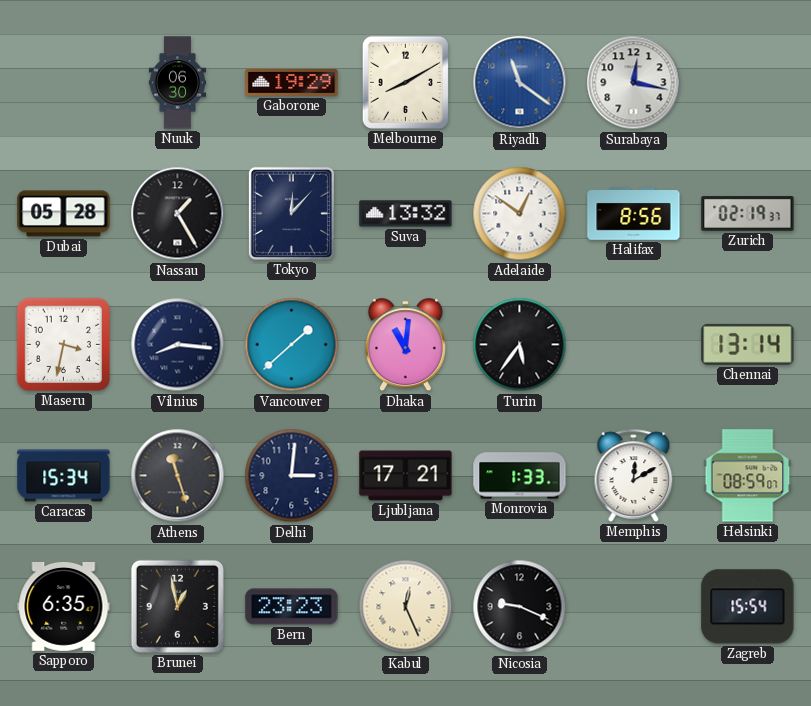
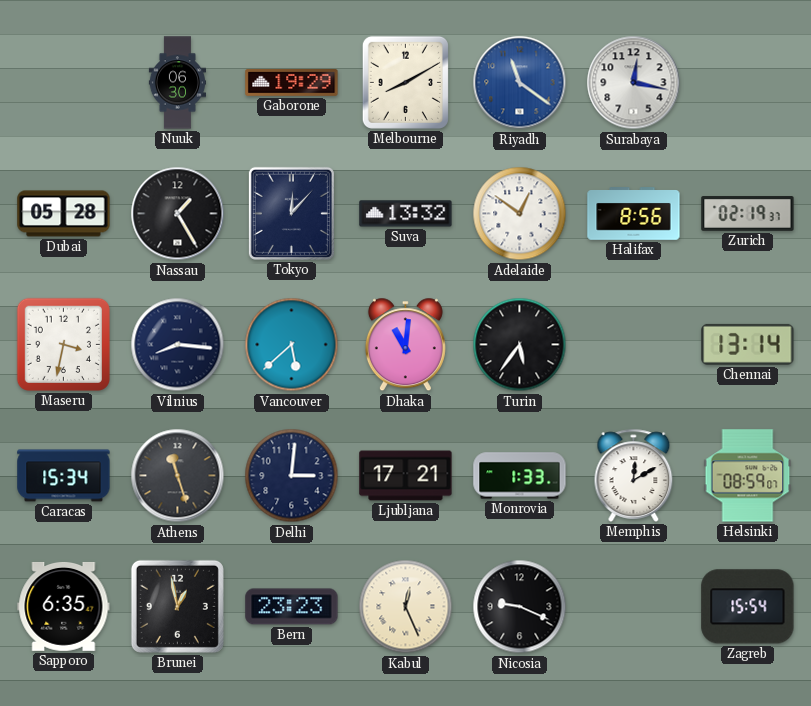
Vancouver: 1:38 -> 5:38
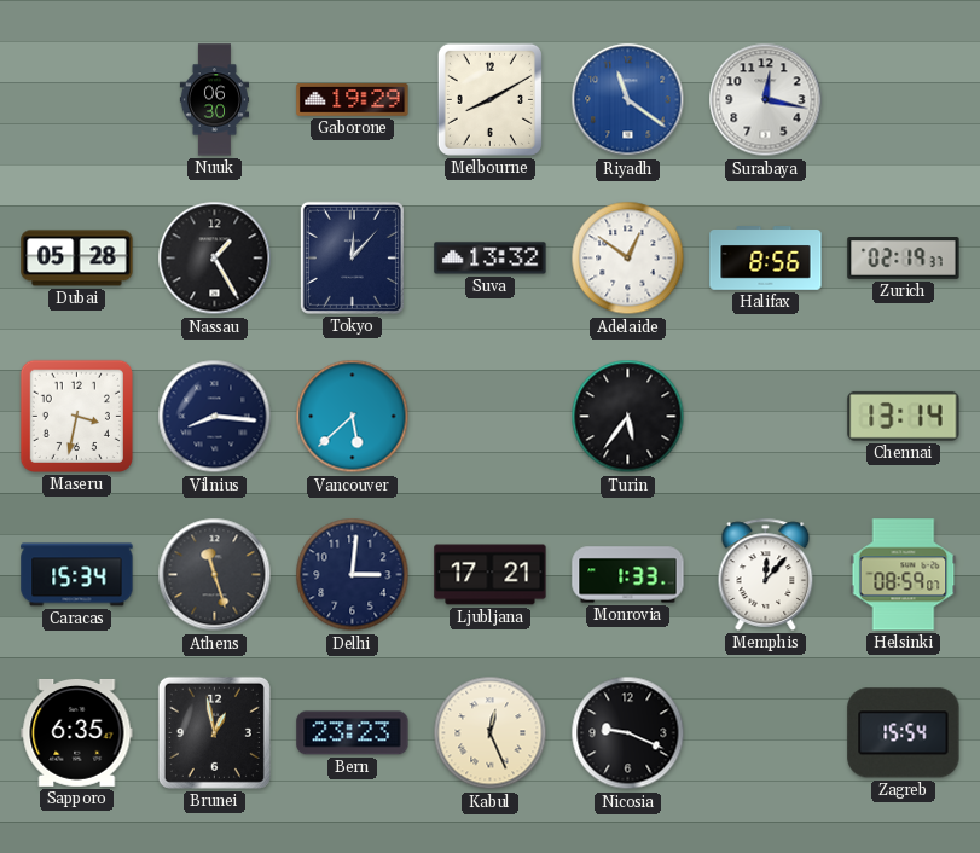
Dhaka: 11:01 -> none
Memphis: 12:10 -> 12:07
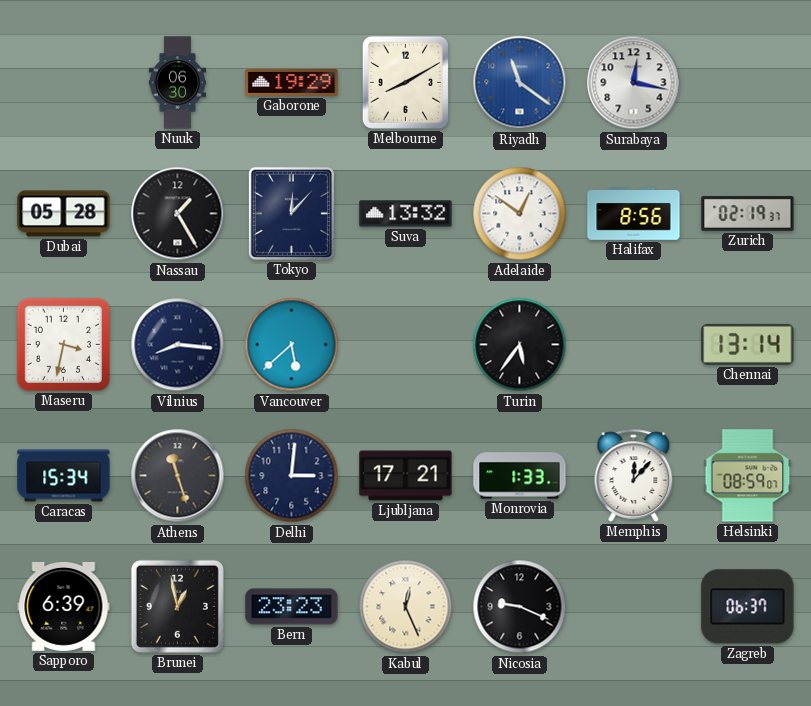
Sapporo: 6:35 -> 6:39
Zagreb: 15:54 -> 06:37
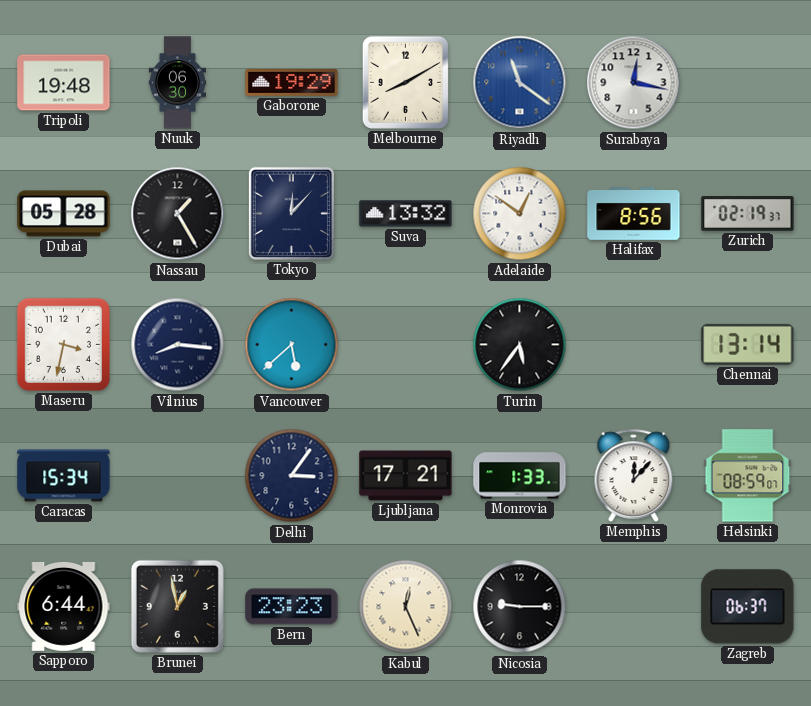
Tripoli: none -> 19:48
Athens: 11:27 -> none
Delhi: 3:01 -> 3:06
Sapporo: 6:39 -> 6:44
Nicosia: 9:19 -> 9:15
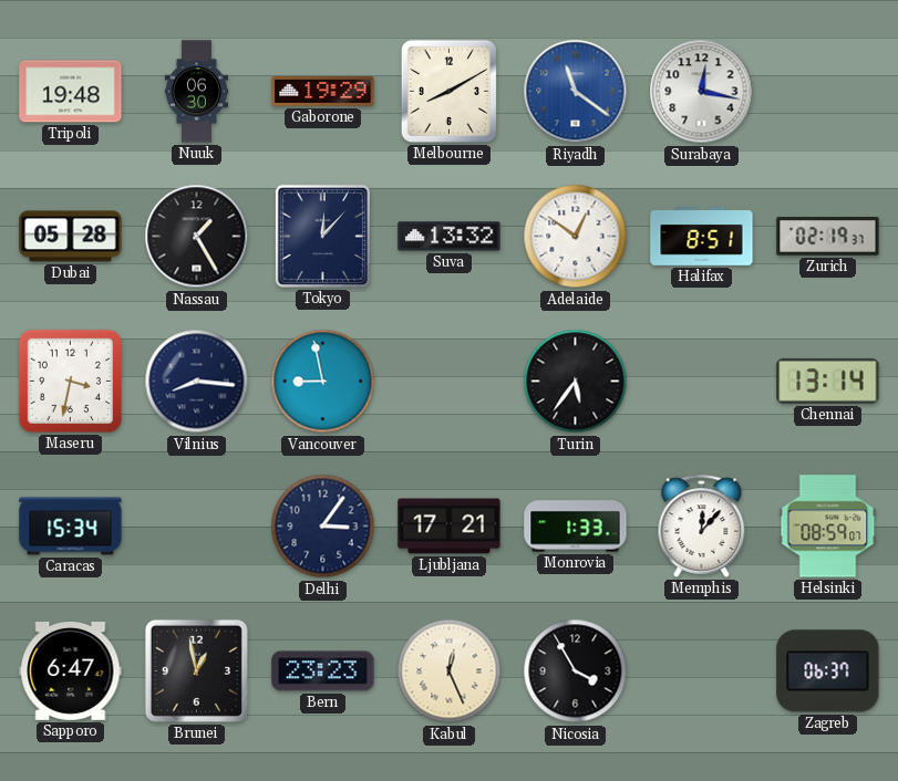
Halifax: 8:56 -> 8:51
Vancouver: 5:38 -> 8:58
Sapporo: 6:44 -> 6:47
Nicosia: 9:15 -> 3:55
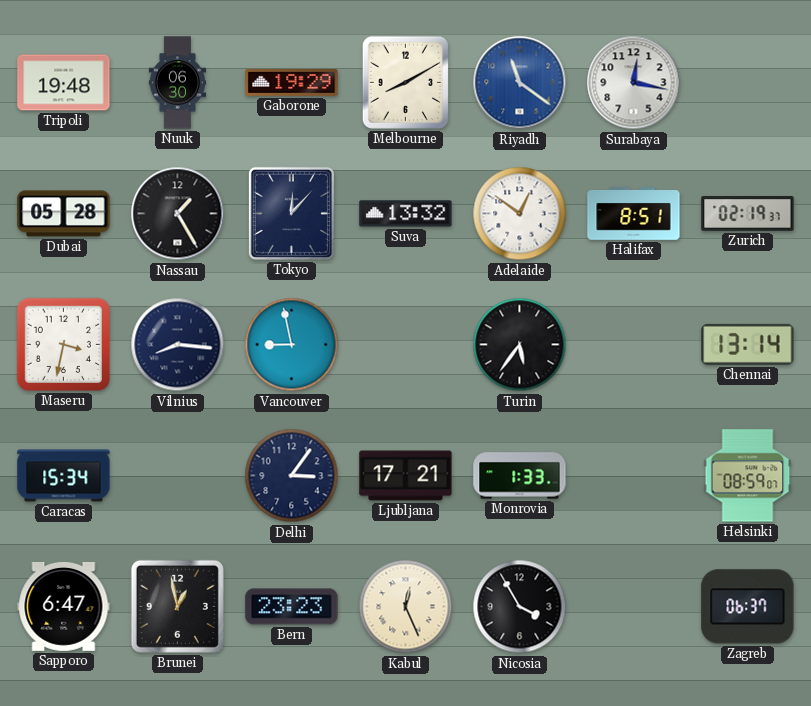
Memphis: 12:07 -> none
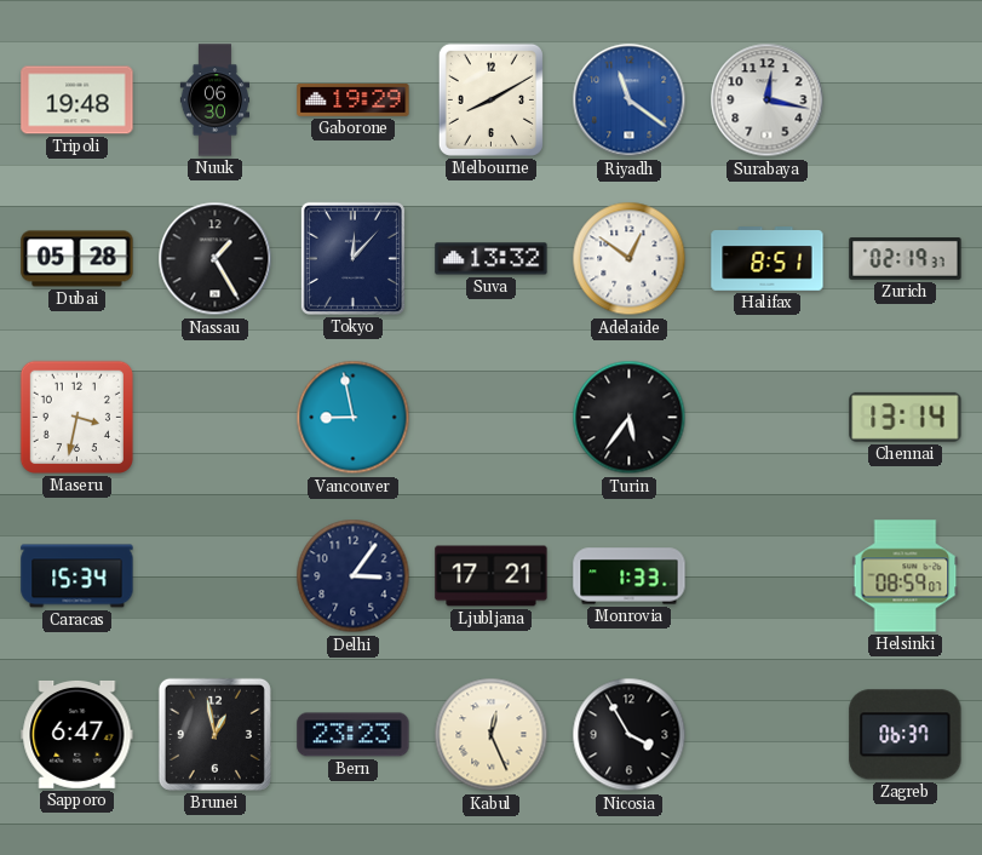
Vilnius: 8:16 -> none
